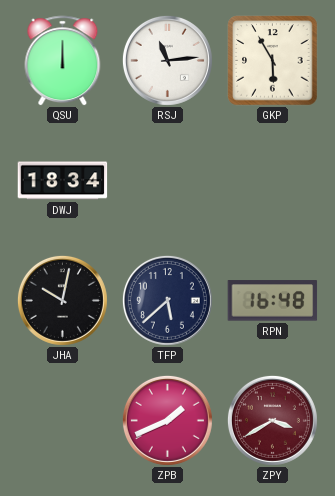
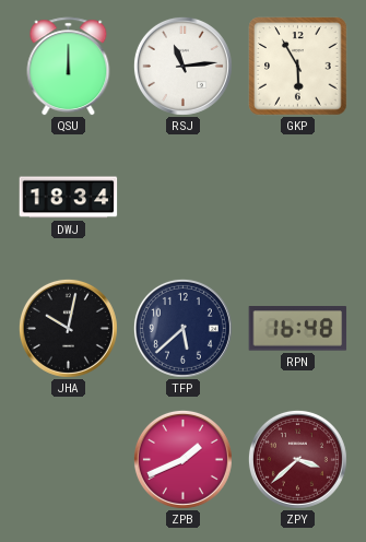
ZPY: 3:40 -> 3:38
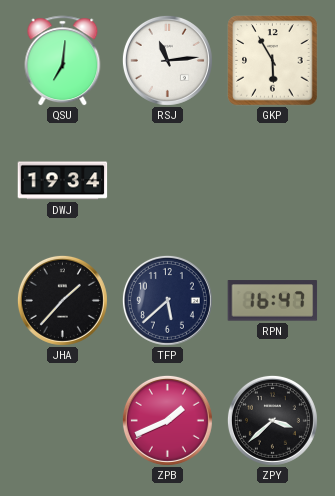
QSU: 12:00 -> 7:01
DWJ: 18:34 -> 19:34
JHA: 10:02 -> 1:37
RPN: 16:48 -> 16:47
ZPY dial: burgundy -> black
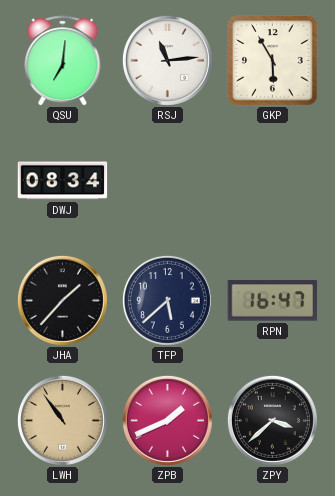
DWJ: 19:34 -> 08:34
LWH: none -> 10:54
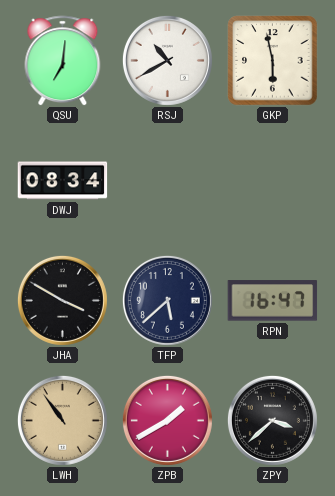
RSJ: 11:14 -> 10:40
GKP: 5:55 -> 5:58
JHA: 1:37 -> 3:50
ZPB: 1:41 -> 1:40
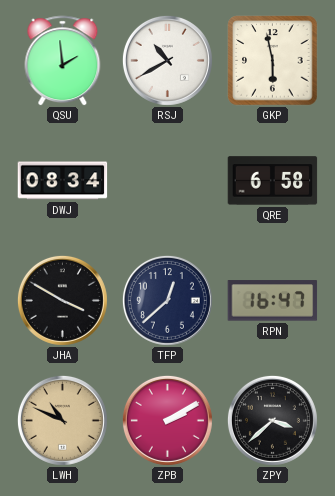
QSU: 7:01 -> 1:59
QRE: none -> 6:58
TFP: 5:38 -> 12:38
LWH: 10:54 -> 10:49
ZPB: 1:40 -> 2:10
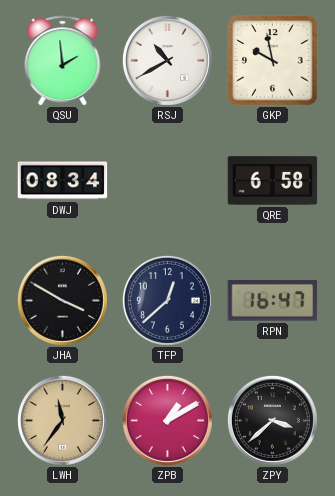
GKP: 5:58 -> 9:58
LWH: 10:49 -> 11:36
ZPB: 2:10 -> 1:10
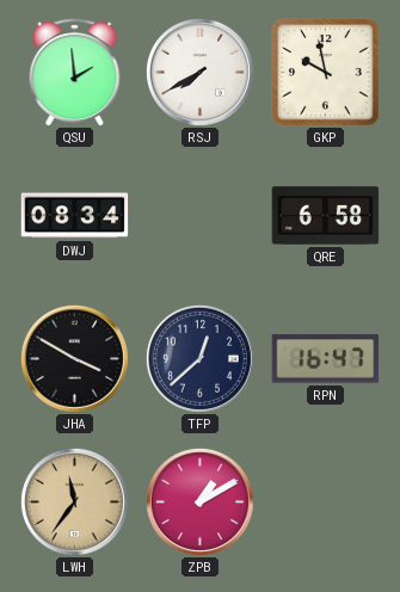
RSJ: 10:40 -> 7:40
ZPY: 3:38 -> none
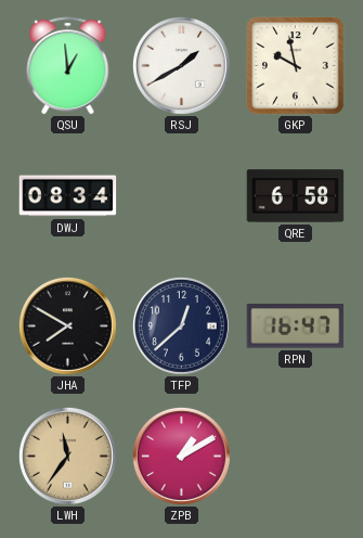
QSU: 1:59 -> 12:59
RSJ: 7:40 -> 1:40
JHA: 3:50 -> 7:50
